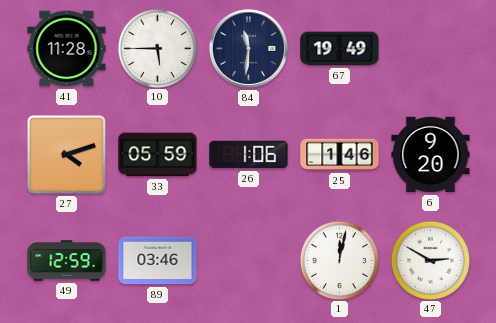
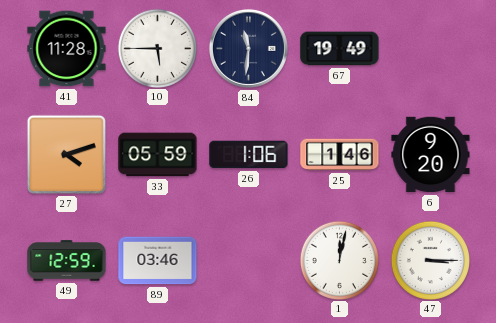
47: 2:50 -> 3:15
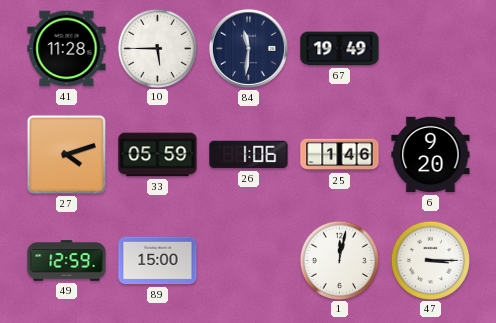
89: 03:46 -> 15:00
